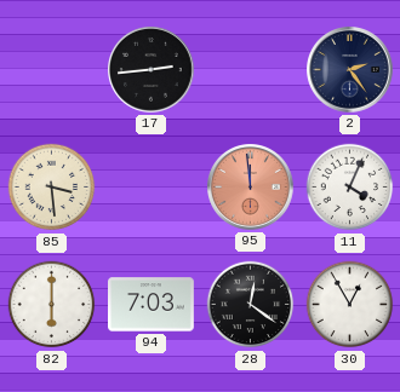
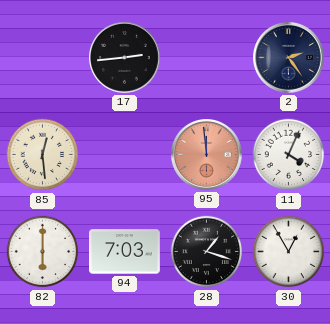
85: 3:29 -> 12:29
28: 12:21 -> 1:18
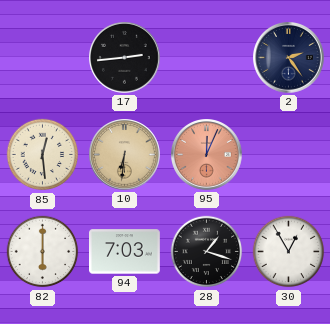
10: none -> 6:31
95: 11:59 -> 12:04
11: 4:04 -> none
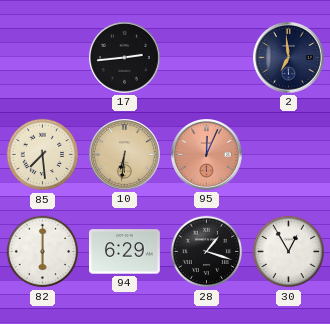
2: 2:24 -> 6:59
85: 12:29 -> 7:29
94: 7:03 -> 6:29
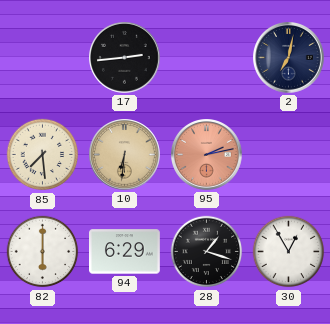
2: 6:59 -> 7:02
95: 12:04 -> 2:13
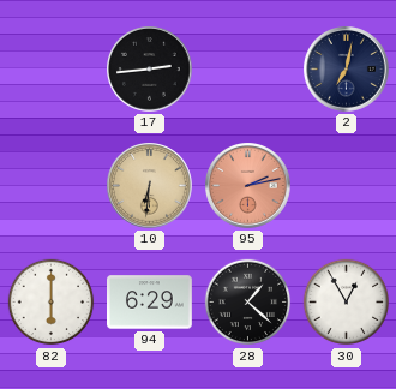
85: 7:29 -> none
28: 1:18 -> 1:22
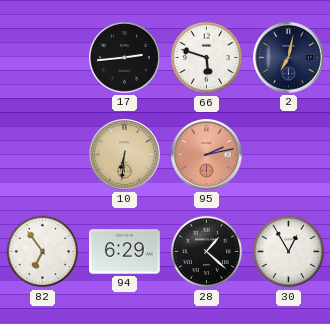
66: none -> 5:48
82: 6:00 -> 6:54
